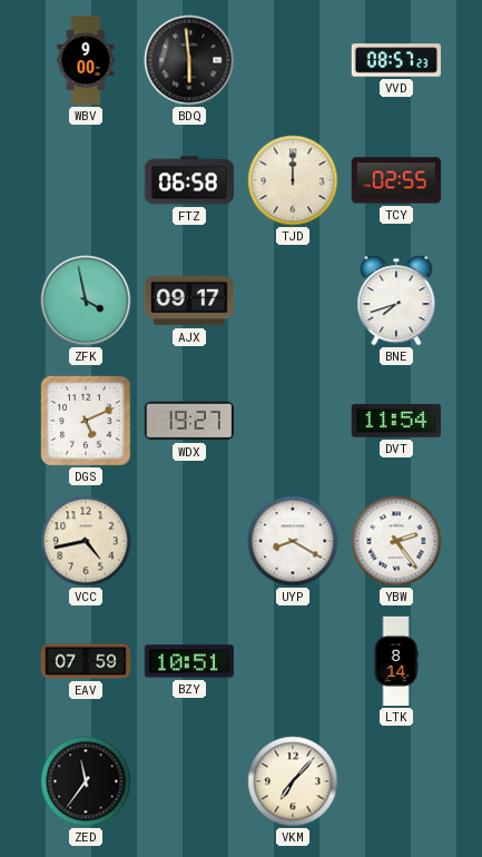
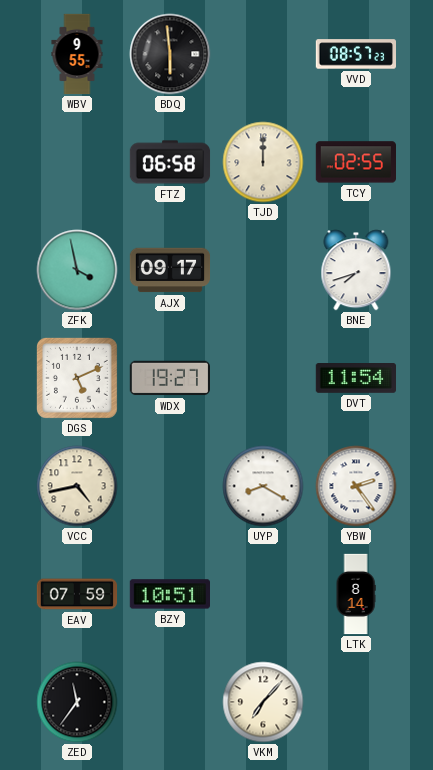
WBV: 9:00 -> 9:55
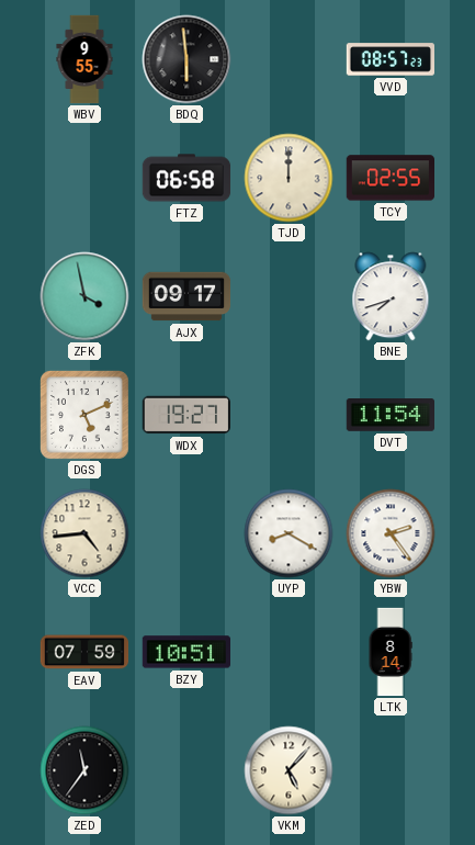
VCC: 4:43 -> 4:44
VKM: 7:07 -> 5:07
